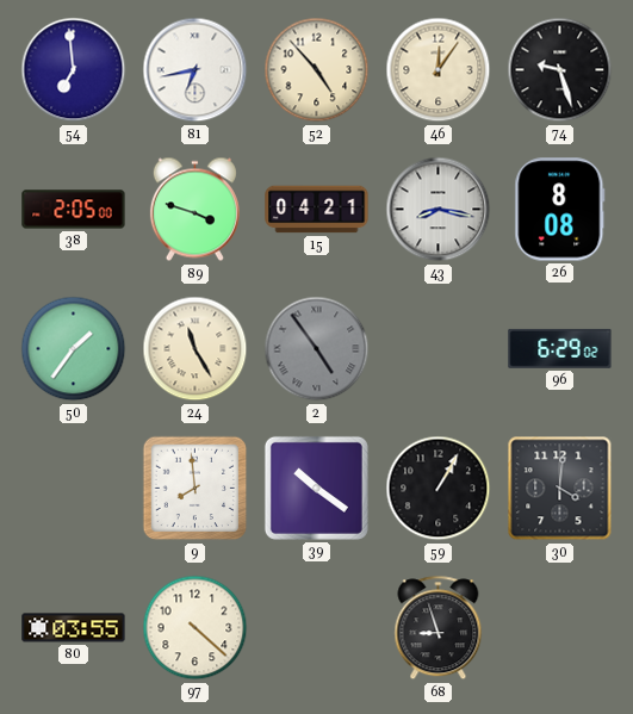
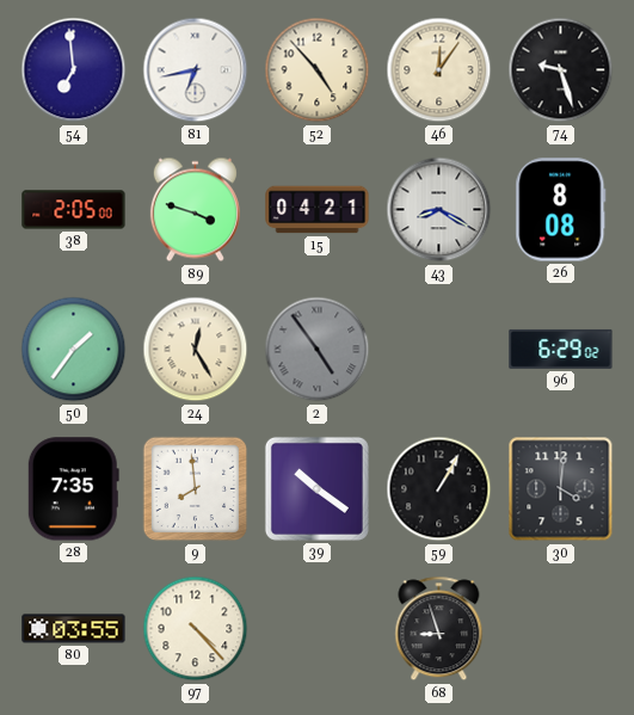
43: 8:17 -> 8:20
24: 11:25 -> 12:25
28: none -> 7:35
97: 4:22 -> 4:23
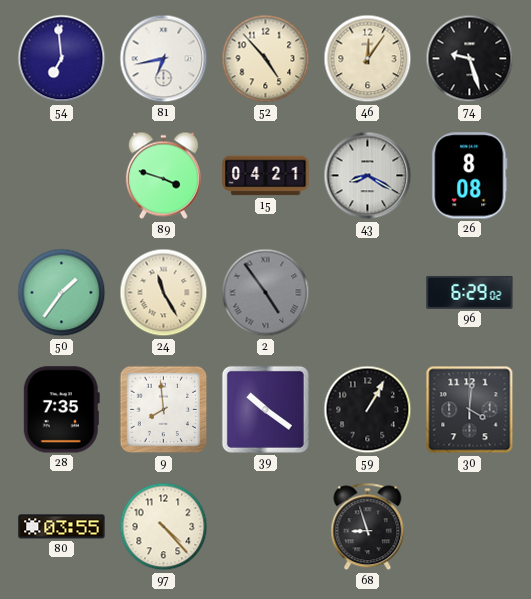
38: 2:05 -> none
24: 12:25 -> 11:25
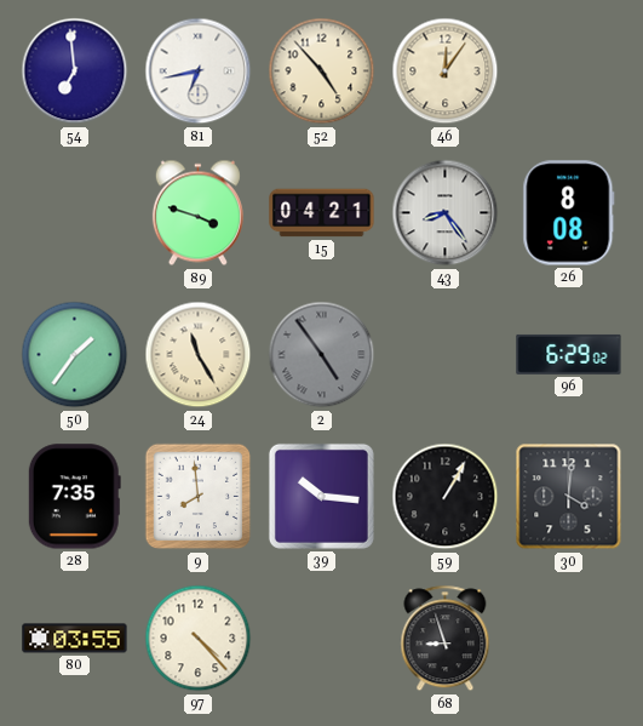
74: 9:27 -> none
43: 8:20 -> 8:24
39: 10:21 -> 10:16
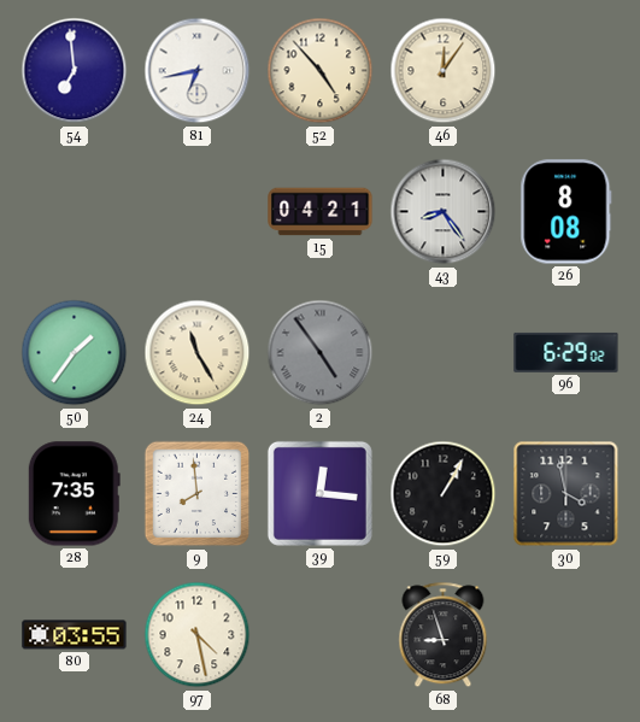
89: 3:48 -> none
39: 10:16 -> 12:16
30: 4:01 -> 3:58
97: 4:23 -> 4:28
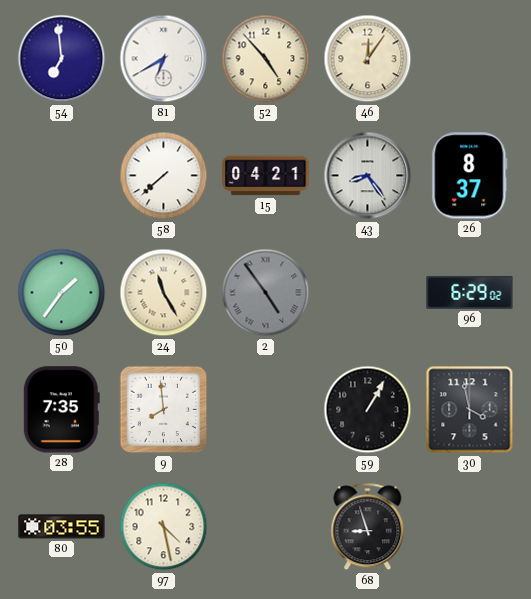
81: 6:43 -> 6:40
58: none -> 7:38
26: 8:08 -> 8:37
39: 12:16 -> none
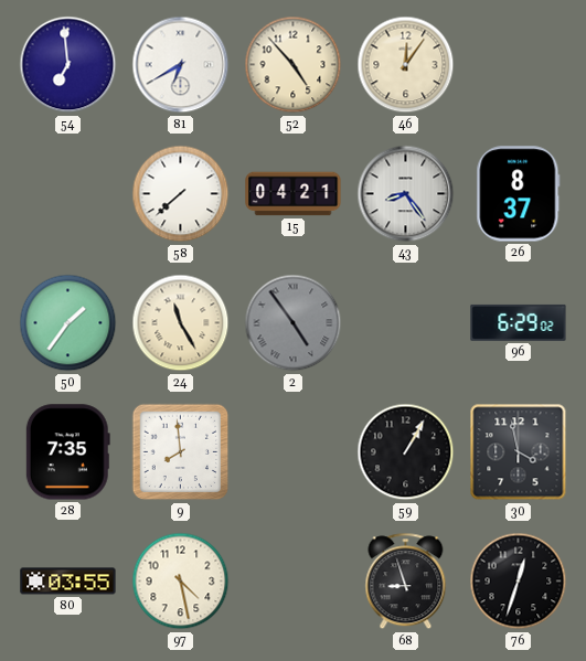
76: none -> 12:33
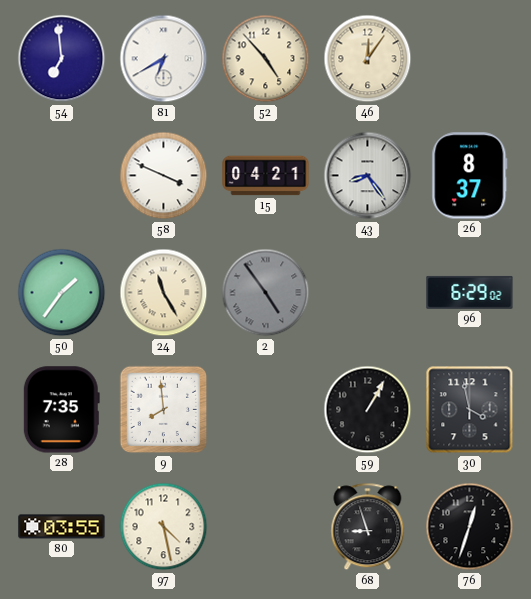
58: 7:38 -> 3:49
